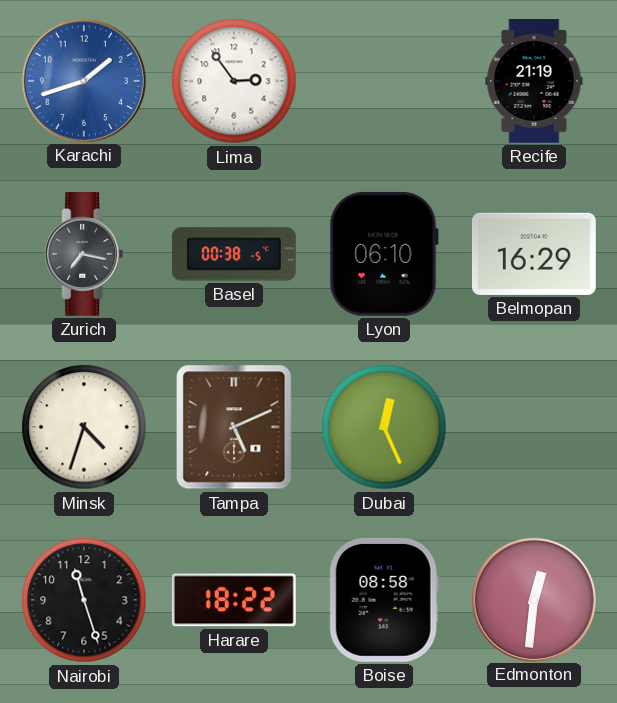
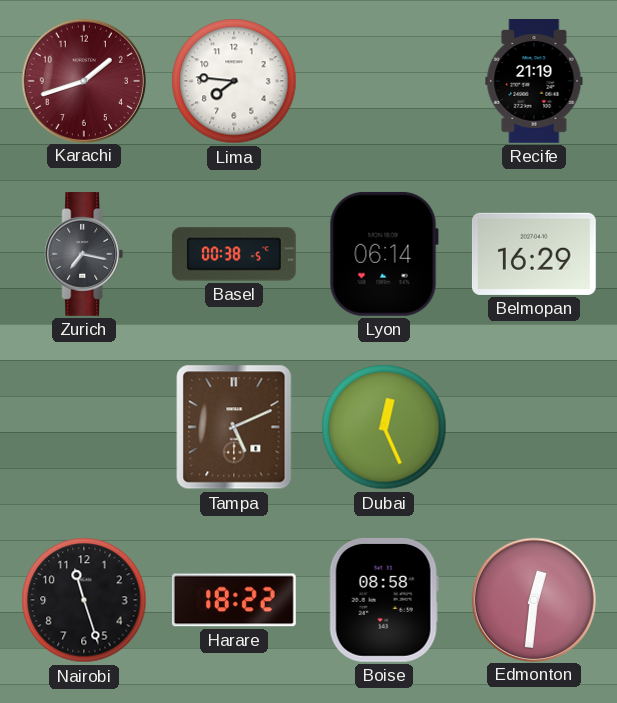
Karachi dial: blue -> burgundy
Lima: 2:54 -> 7:46
Lyon: 06:10 -> 06:14
Minsk: 4:33 -> none
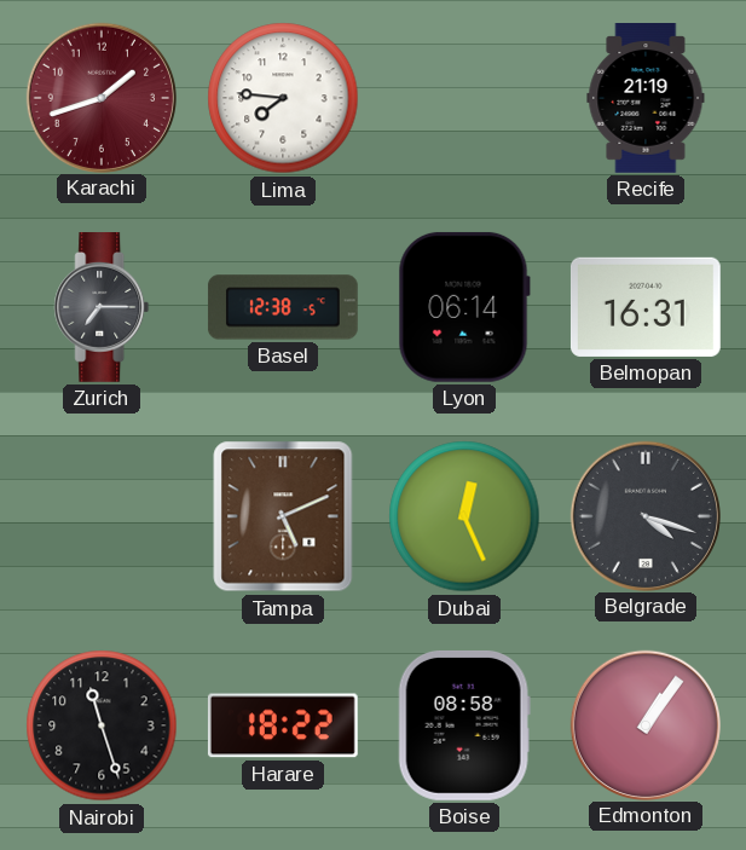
Zurich: 7:17 -> 7:15
Basel: 00:38 -> 12:38
Belmopan: 16:29 -> 16:31
Belgrade: none -> 4:18
Edmonton: 12:31 -> 1:06
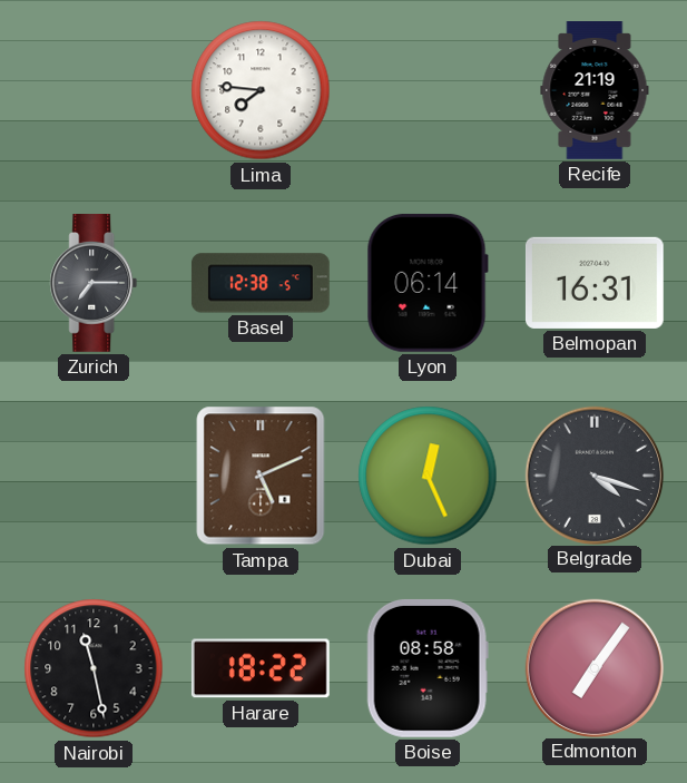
Karachi: 1:42 -> none
Nairobi: 11:27 -> 11:28
Edmonton: 1:06 -> 7:06
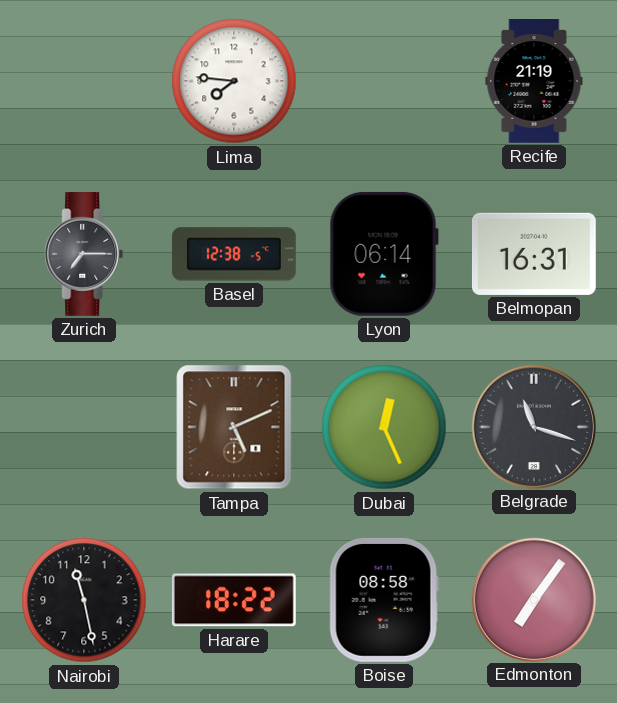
Belgrade: 4:18 -> 11:18
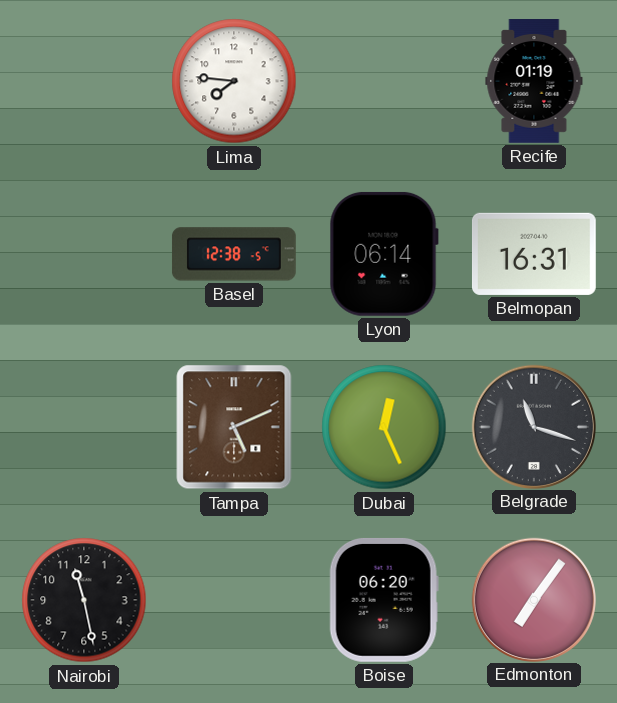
Recife: 21:19 -> 01:19
Zurich: 7:15 -> none
Harare: 18:22 -> none
Boise: 08:58 -> 06:20
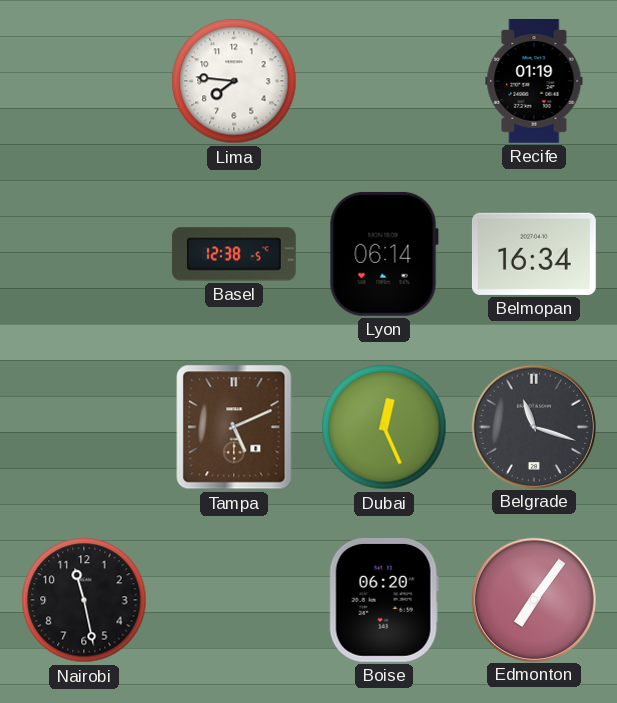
Belmopan: 16:31 -> 16:34
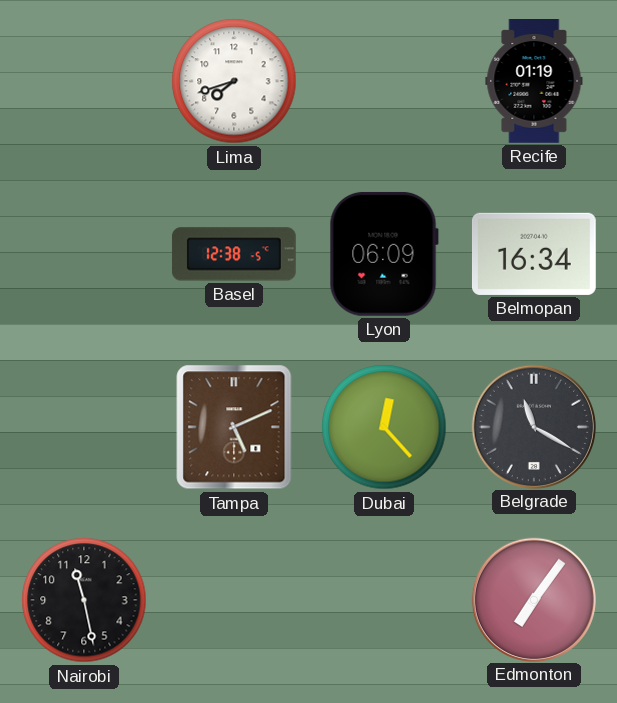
Lima: 7:46 -> 7:42
Lyon: 06:14 -> 06:09
Dubai: 12:26 -> 12:23
Belgrade: 11:18 -> 11:20
Boise: 06:20 -> none
